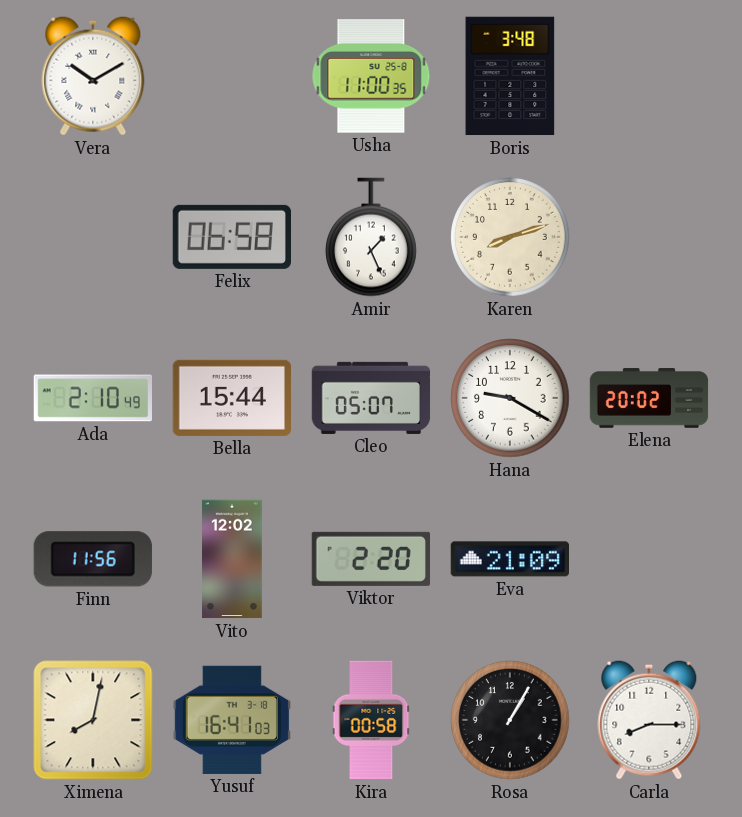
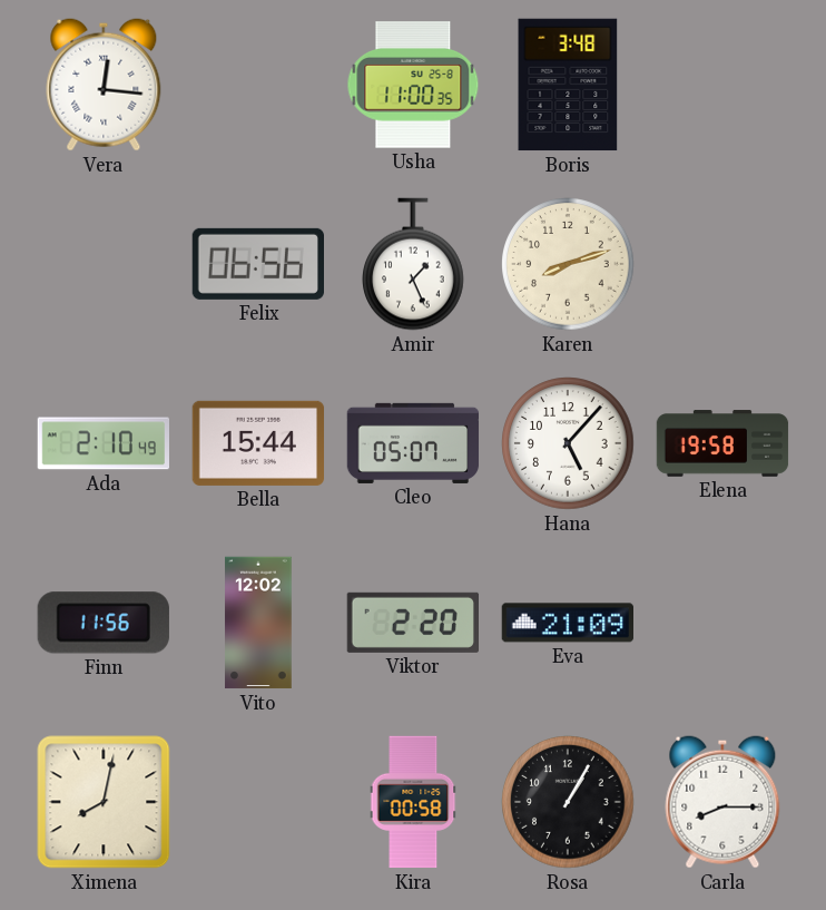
Vera: 10:10 -> 12:16
Felix: 06:58 -> 06:56
Hana: 9:20 -> 5:07
Elena: 20:02 -> 19:58
Yusuf: 16:41 -> none
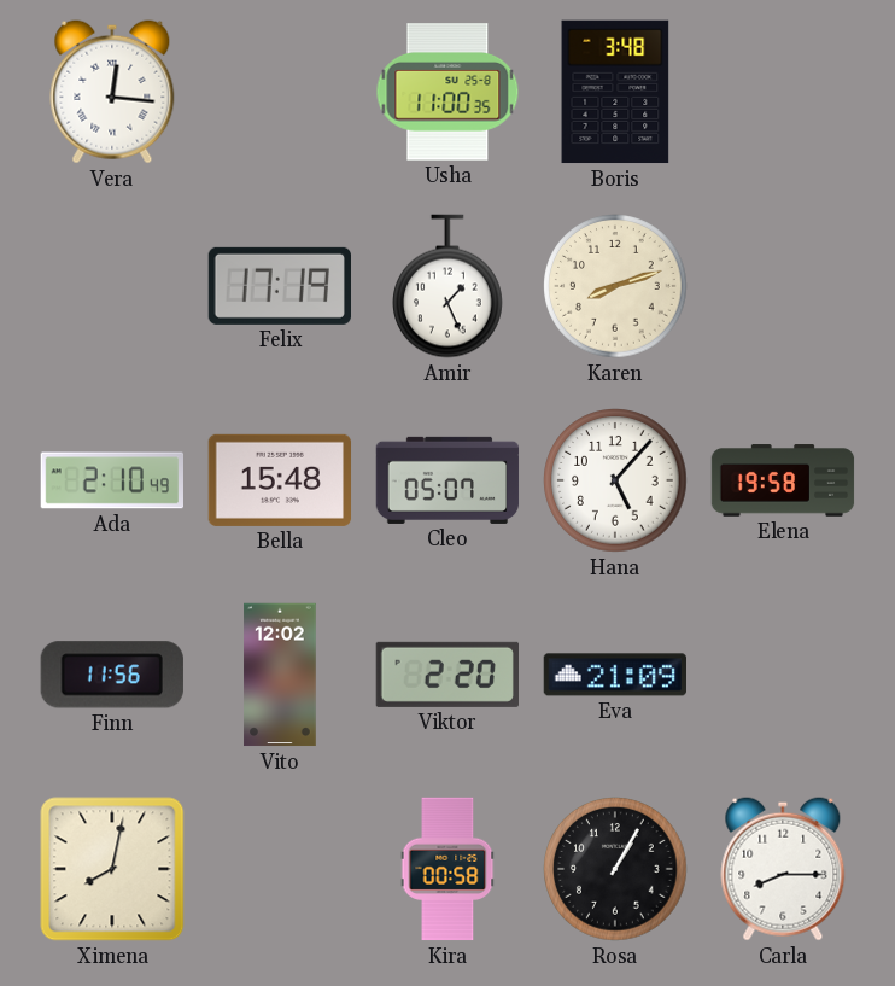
Felix: 06:56 -> 17:19
Bella: 15:44 -> 15:48
